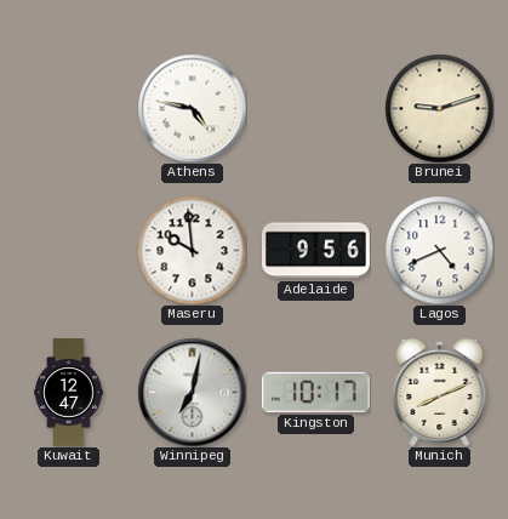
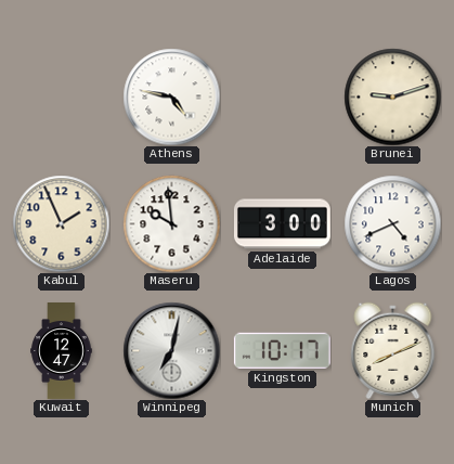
Kabul: none -> 1:56
Adelaide: 9:56 -> 3:00
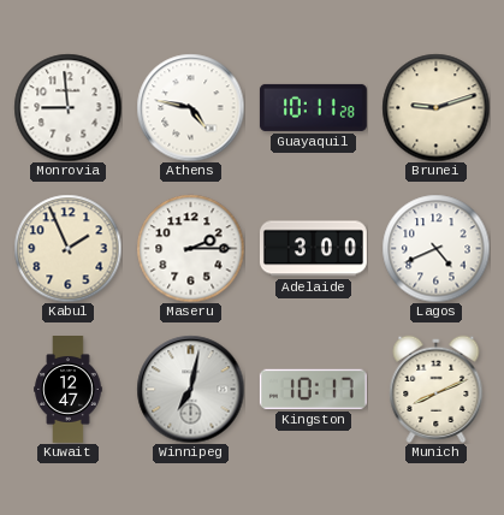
Monrovia: none -> 8:59
Guayaquil: none -> 10:11
Maseru: 9:59 -> 2:15
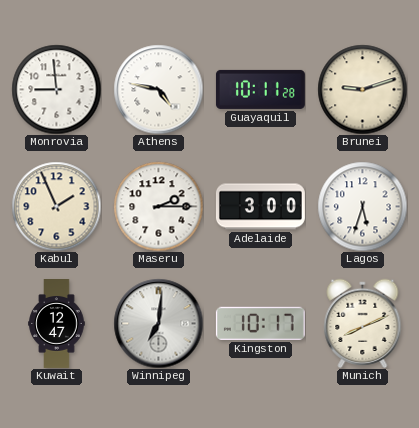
Lagos: 4:41 -> 5:33
Winnipeg: 7:02 -> 7:01
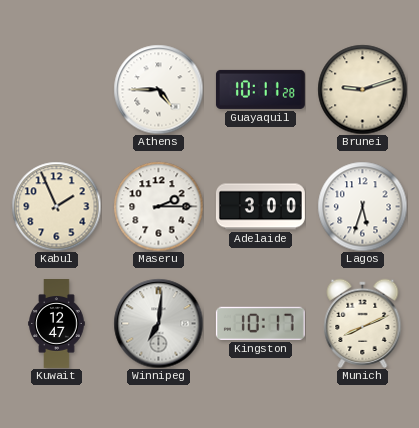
Monrovia: 8:59 -> none
Athens: 4:47 -> 4:45
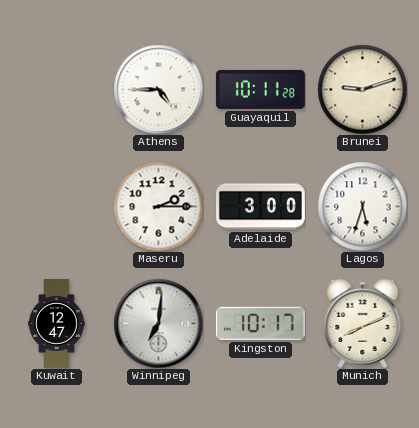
Kabul: 1:56 -> none
